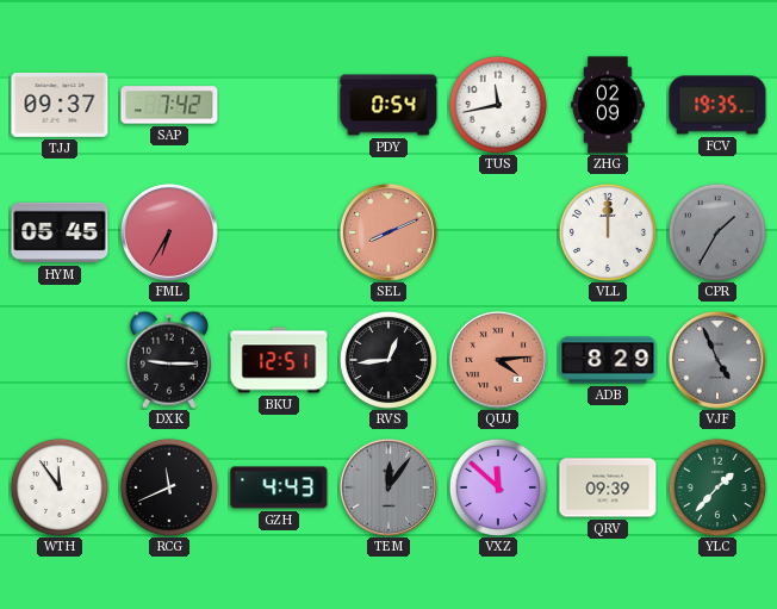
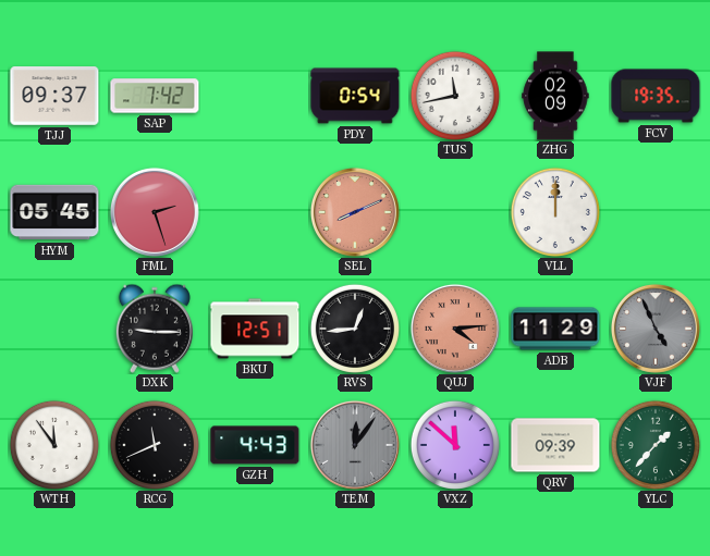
FML: 6:35 -> 2:27
CPR: 1:35 -> none
ADB: 8:29 -> 11:29
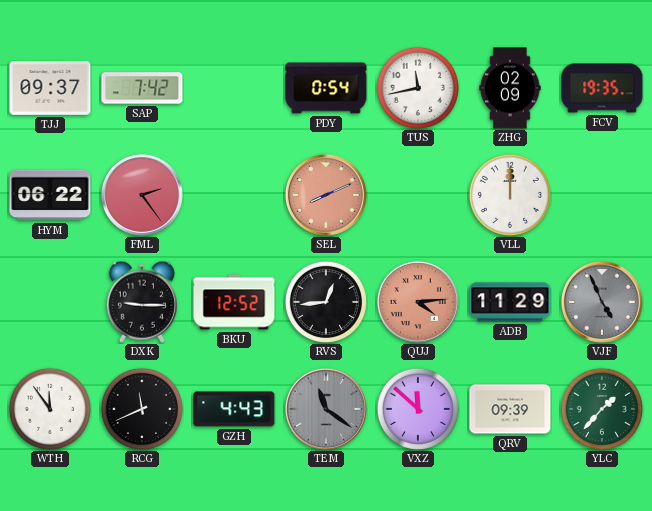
HYM: 05:45 -> 06:22
FML: 2:27 -> 2:24
BKU: 12:51 -> 12:52
TEM: 12:06 -> 11:21
